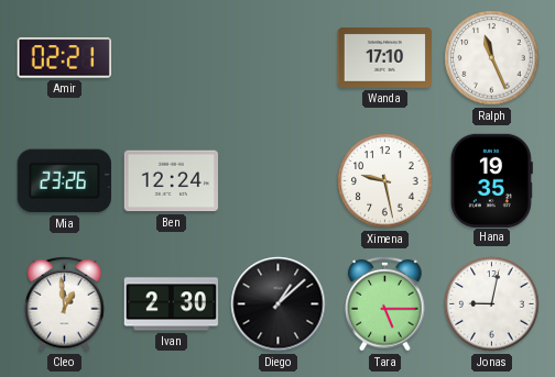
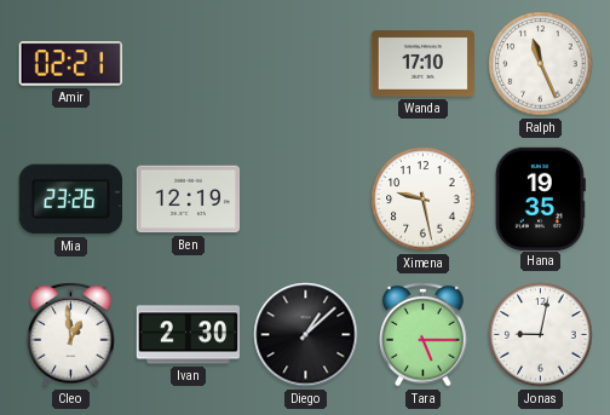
Ben: 12:24 -> 12:19
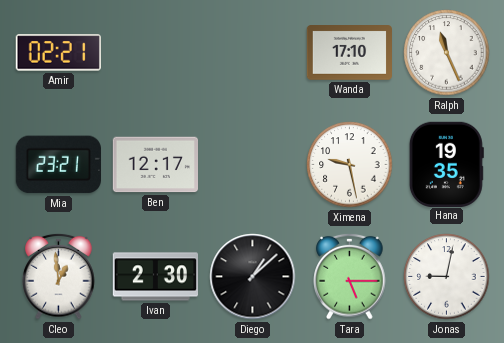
Mia: 23:26 -> 23:21
Ben: 12:19 -> 12:17
